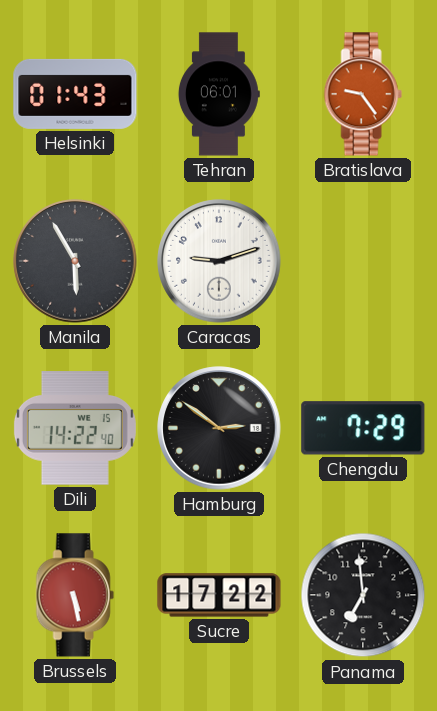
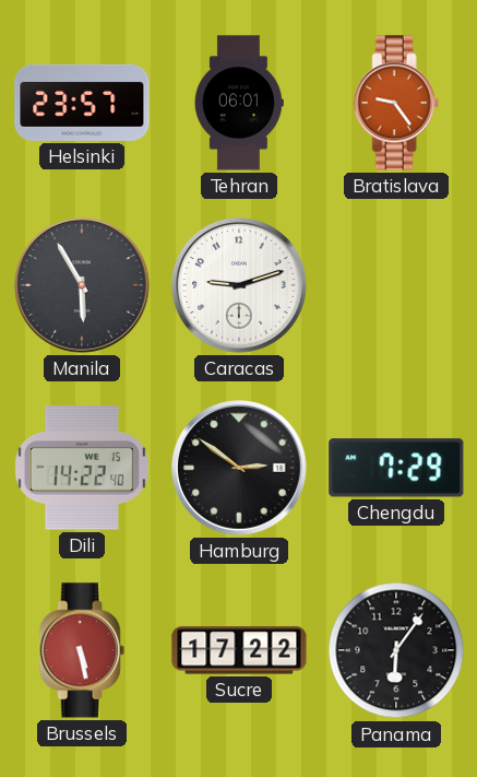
Helsinki: 01:43 -> 23:57
Panama: 6:59 -> 6:06
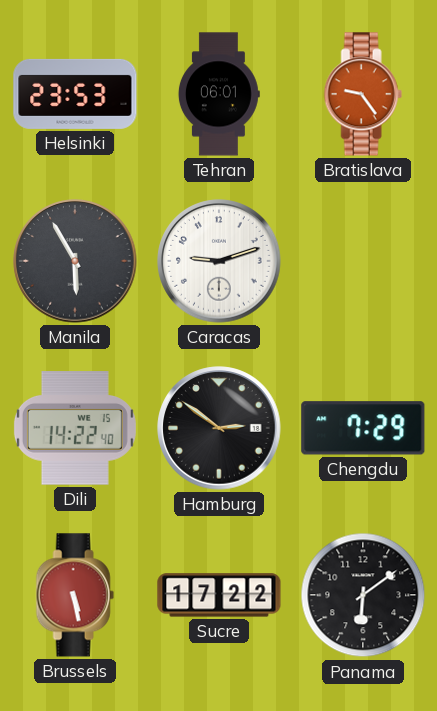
Helsinki: 23:57 -> 23:53
Panama: 6:06 -> 6:09
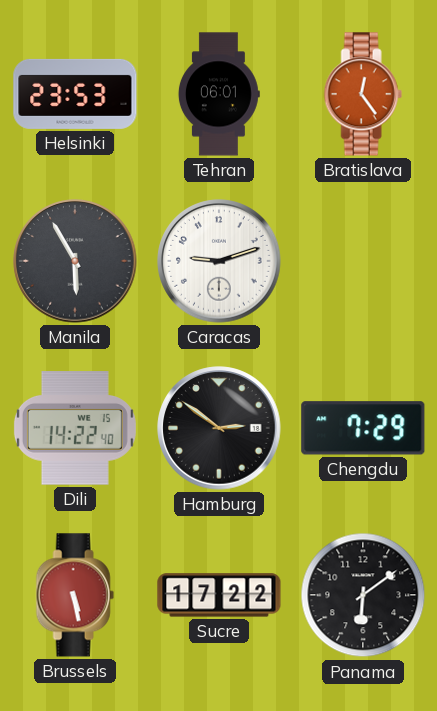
Bratislava: 9:24 -> 12:24
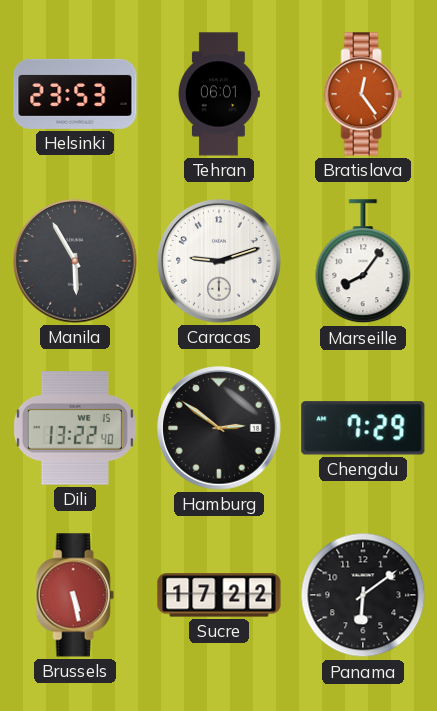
Marseille: none -> 8:06
Dili: 14:22 -> 13:22
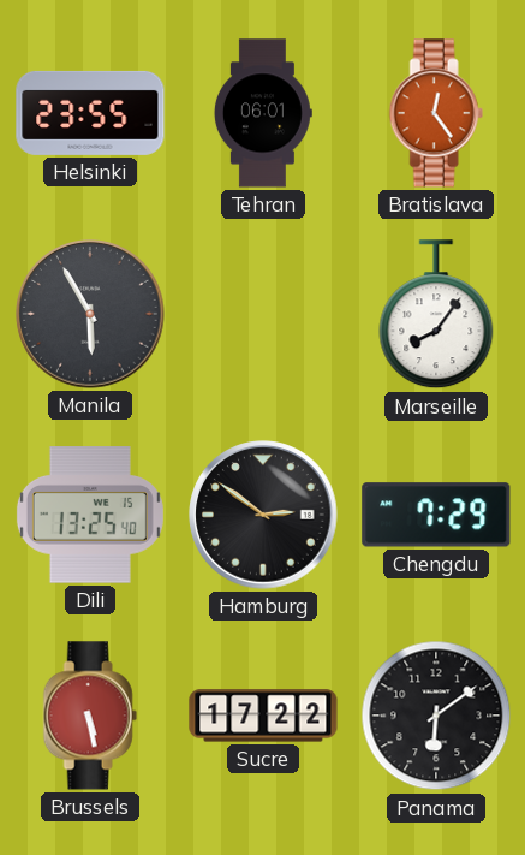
Helsinki: 23:53 -> 23:55
Caracas: 9:12 -> none
Dili: 13:22 -> 13:25
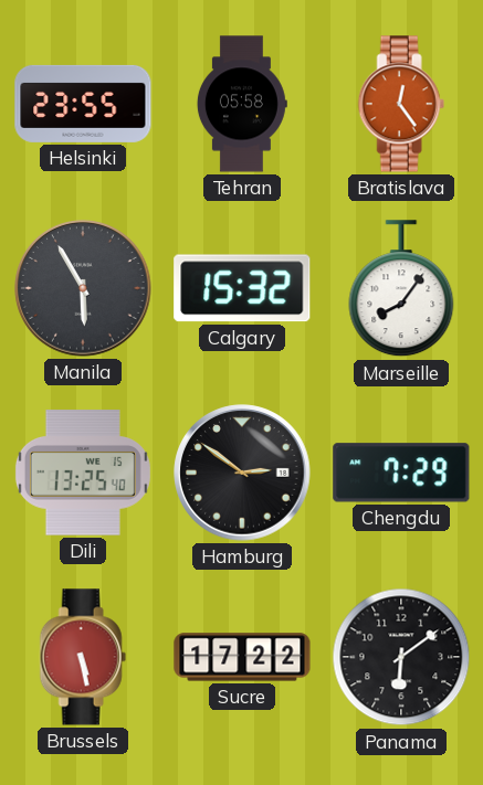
Tehran: 06:01 -> 05:58
Calgary: none -> 15:32
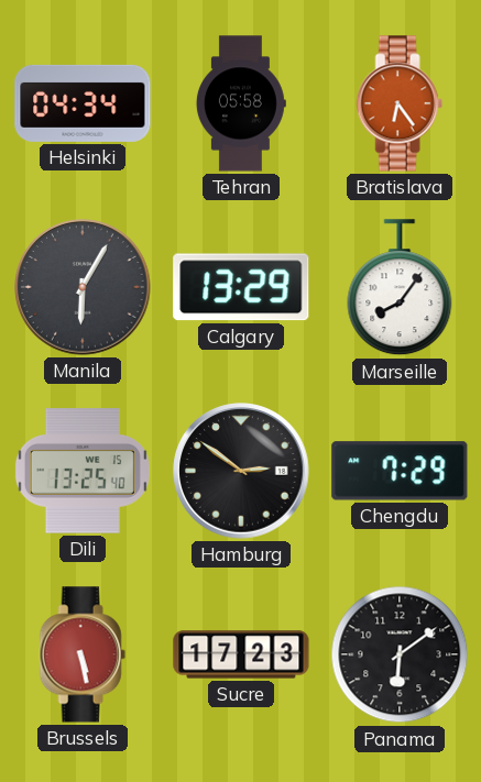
Helsinki: 23:55 -> 04:34
Bratislava: 12:24 -> 6:24
Manila: 5:55 -> 6:05
Calgary: 15:32 -> 13:29
Sucre: 17:22 -> 17:23
